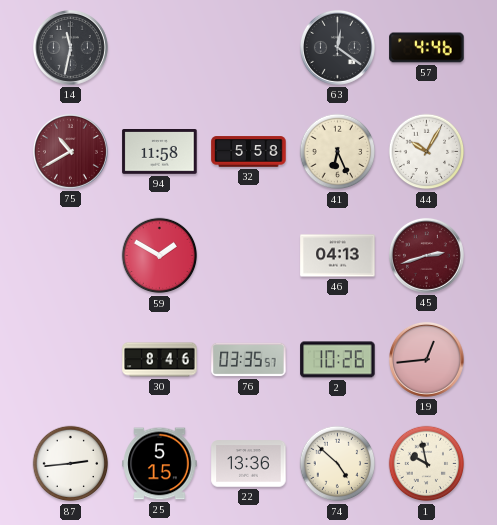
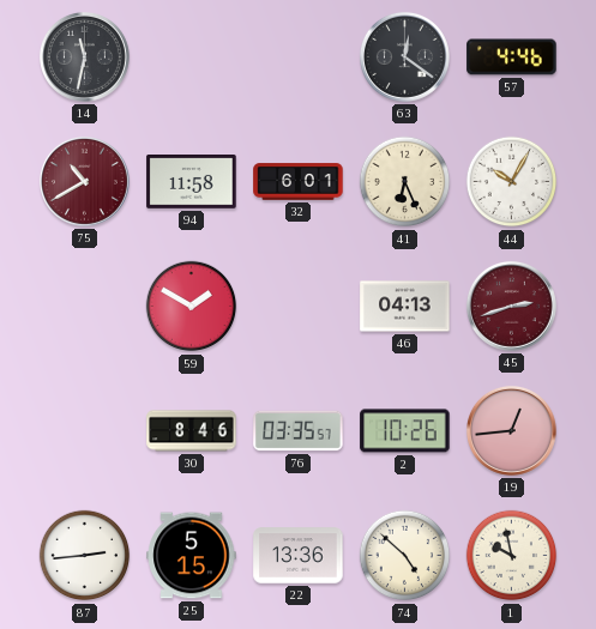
32: 5:58 -> 6:01
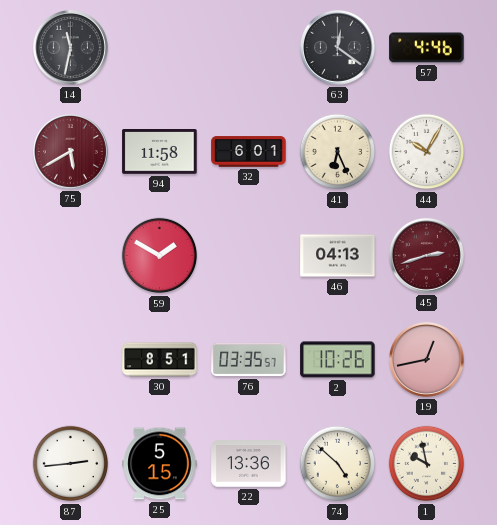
75: 10:40 -> 5:40
30: 8:46 -> 8:51
19: 12:44 -> 12:43
